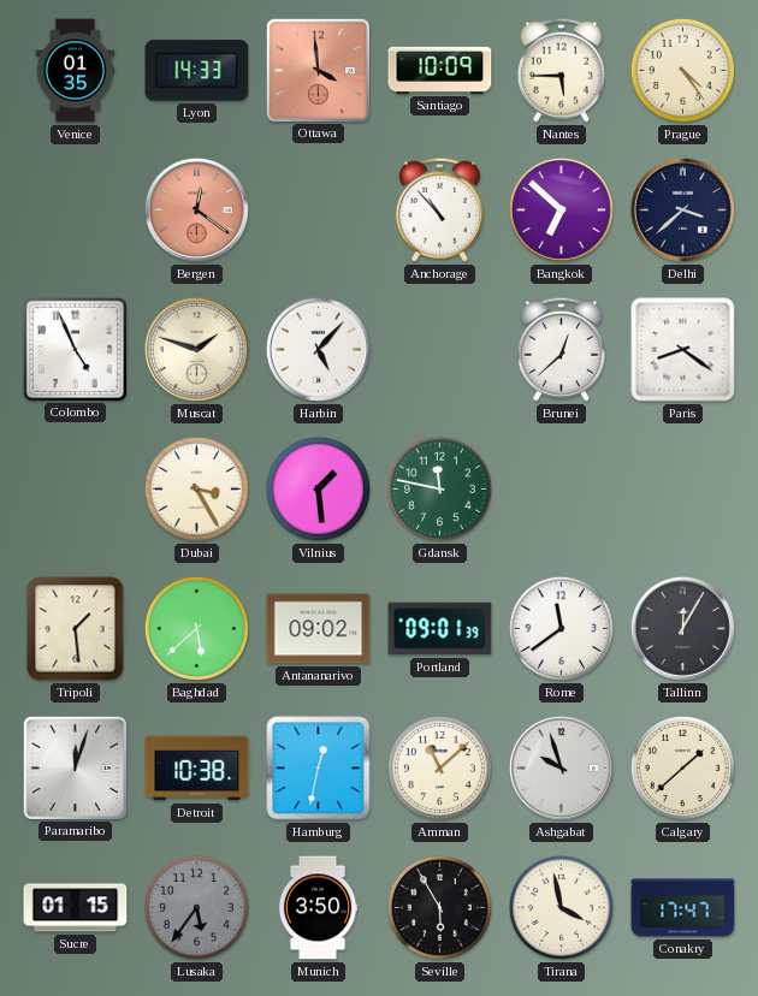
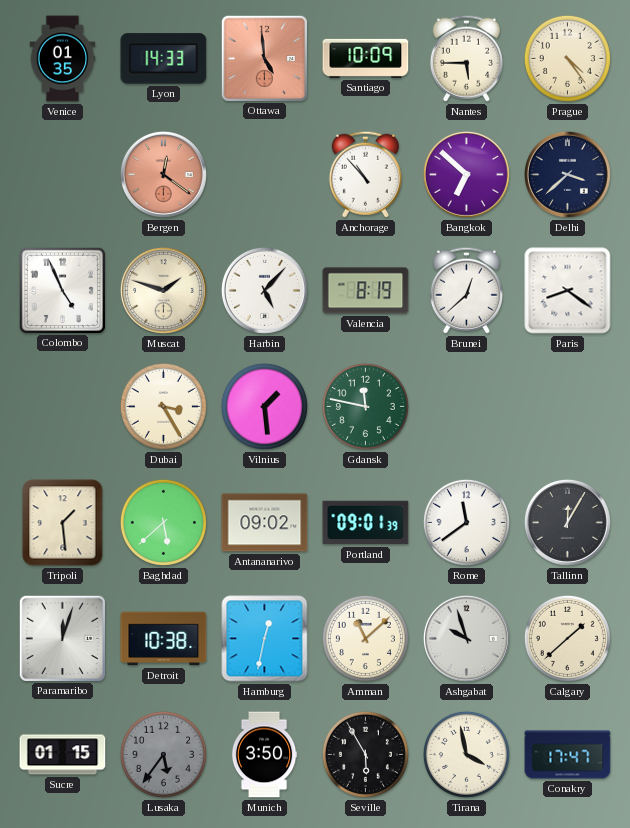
Ottawa: 3:59 -> 4:59
Valencia: none -> 8:19
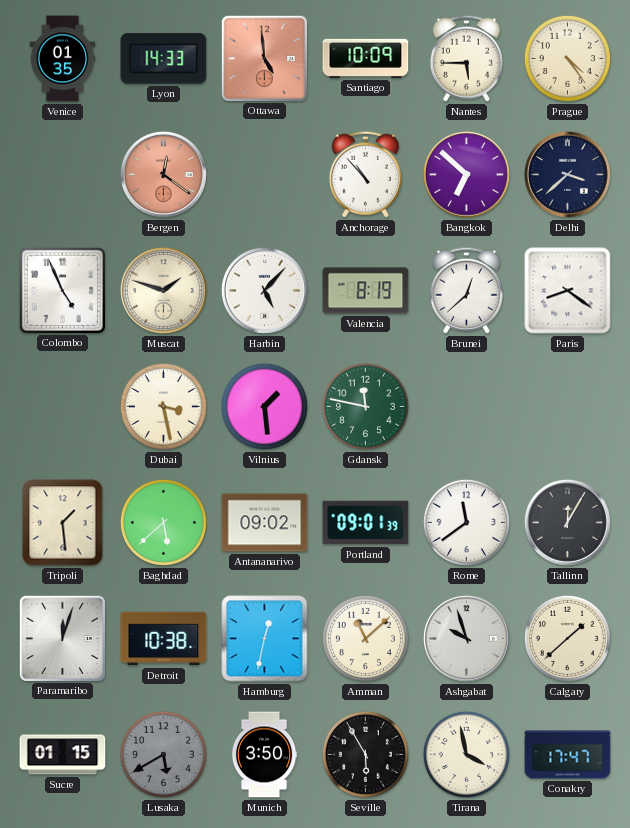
Dubai: 3:25 -> 3:28
Lusaka: 5:36 -> 5:40
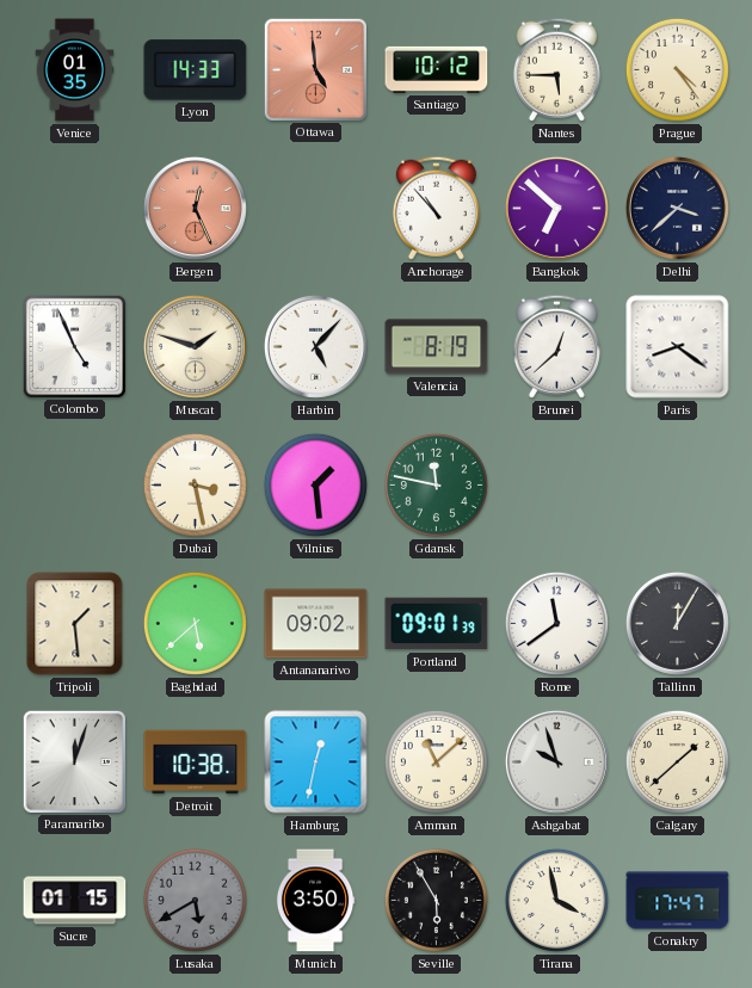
Santiago: 10:09 -> 10:12
Bergen: 12:21 -> 12:26
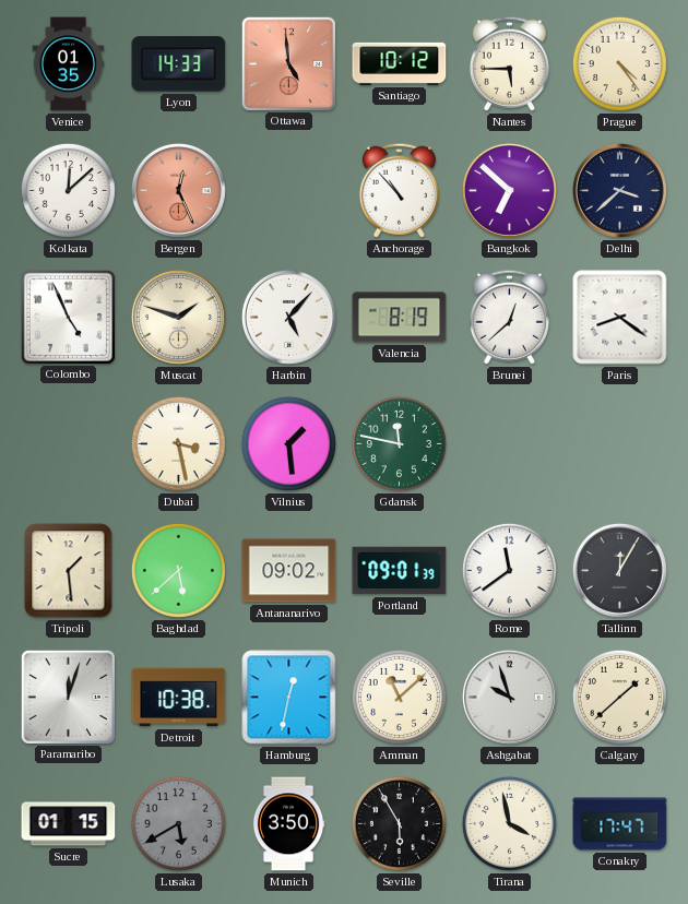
Kolkata: none -> 12:08
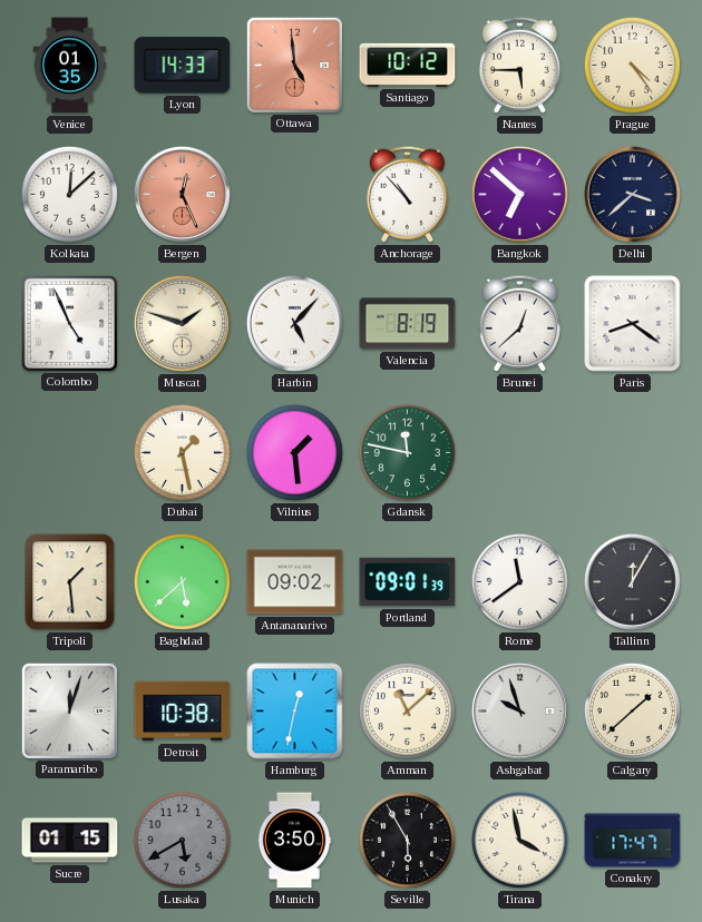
Dubai: 3:28 -> 1:28
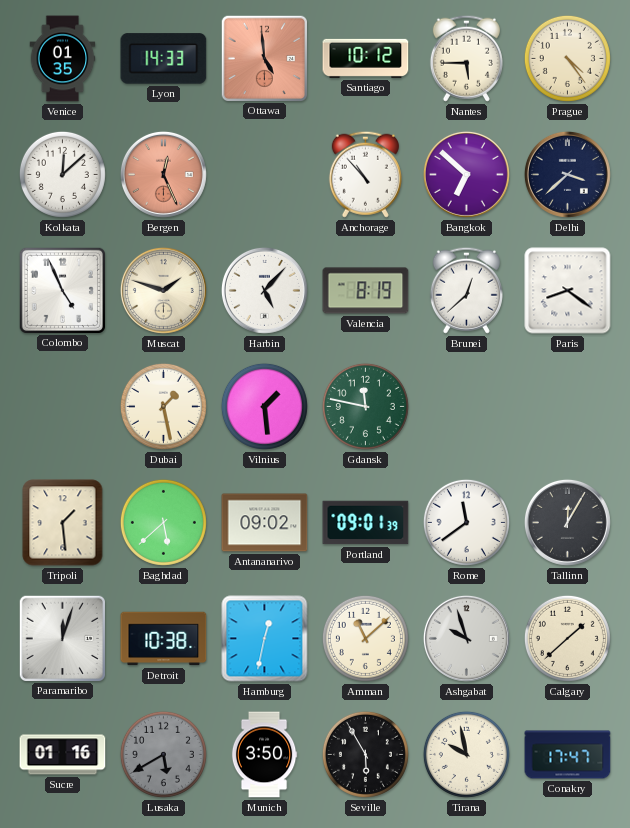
Sucre: 01:15 -> 01:16
Tirana: 3:58 -> 9:58
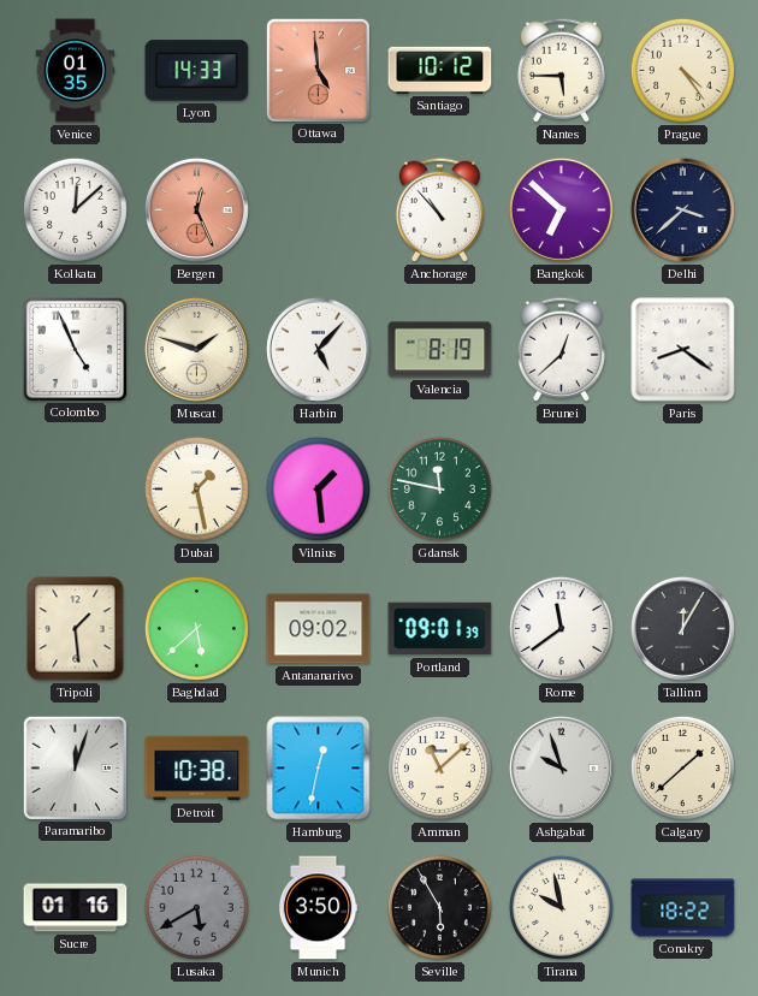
Conakry: 17:47 -> 18:22
